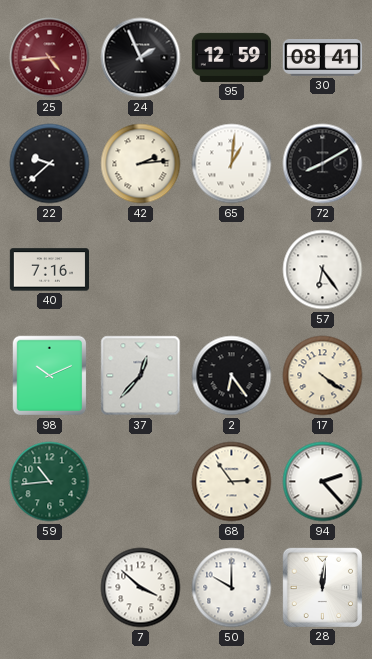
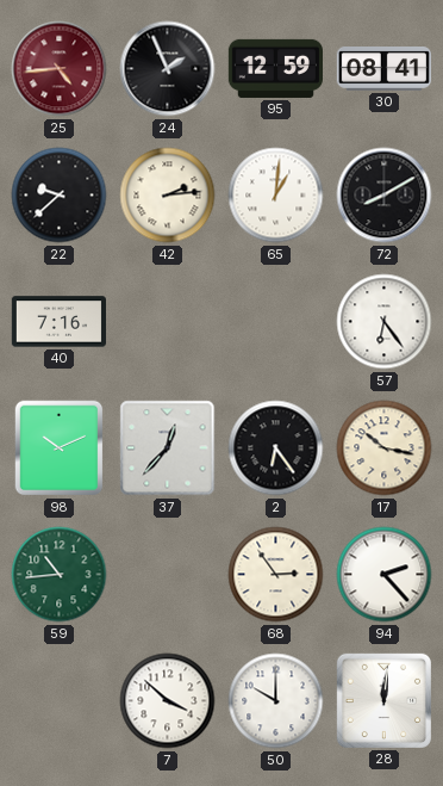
17: 4:21 -> 10:17
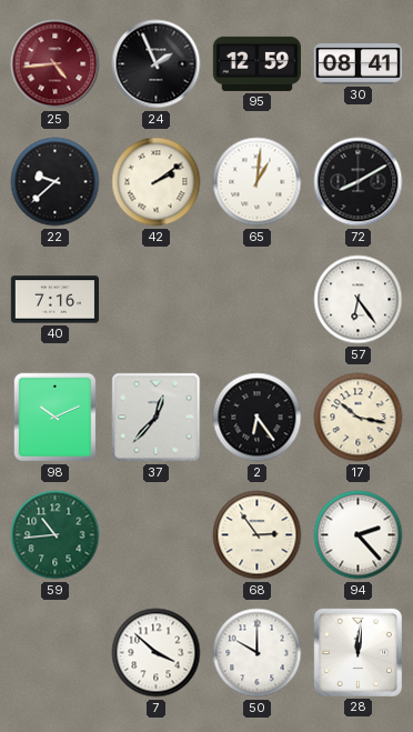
42: 2:14 -> 2:09
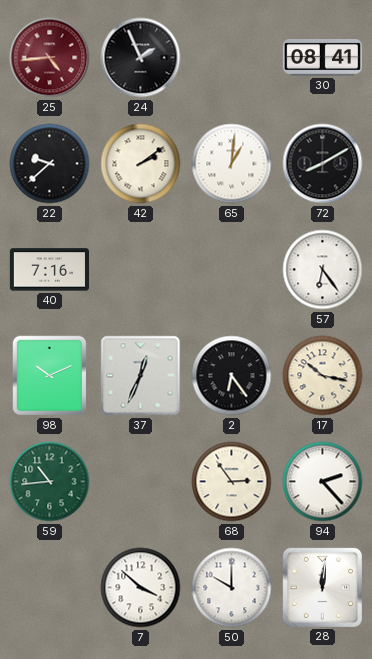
95: 12:59 -> none
37: 12:37 -> 12:34
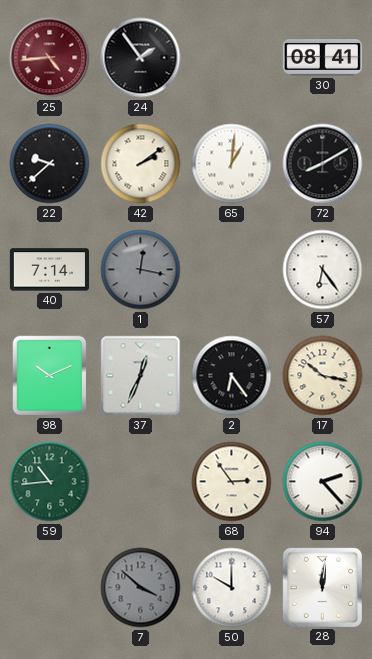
24: 1:56 -> 1:54
40: 7:16 -> 7:14
1: none -> 12:17
7 dial: white -> grey
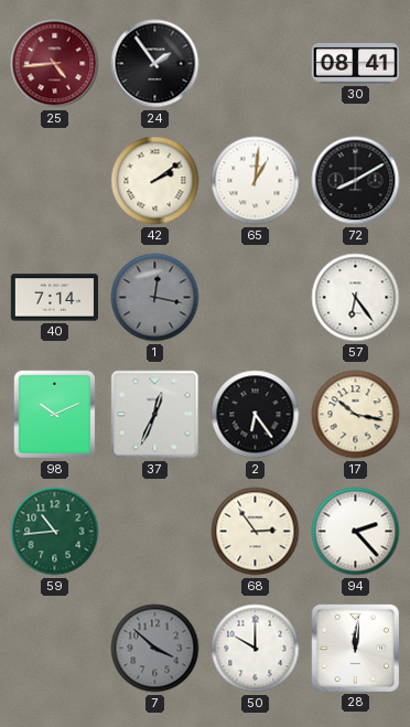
22: 9:38 -> none
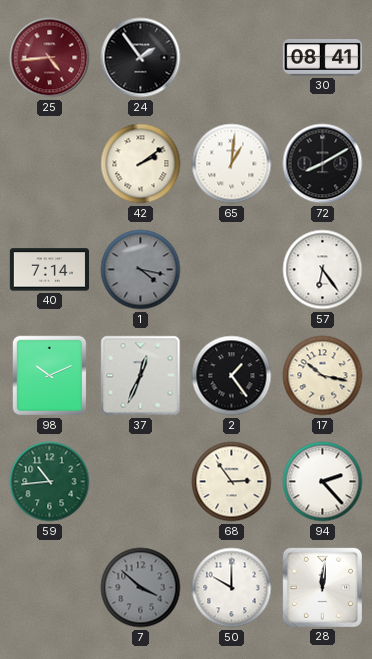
1: 12:17 -> 4:17
2: 6:24 -> 1:24
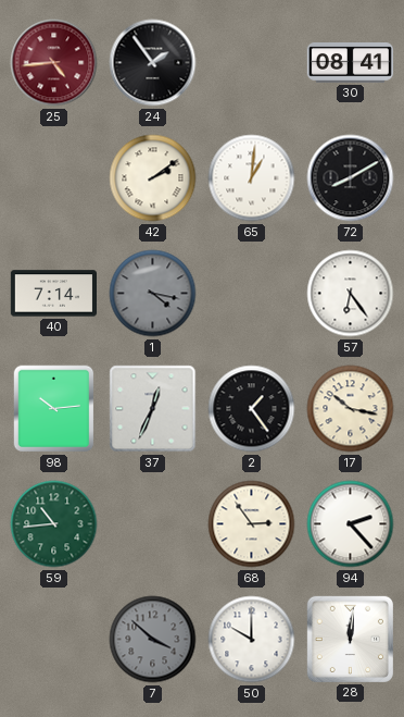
98: 10:11 -> 10:14
